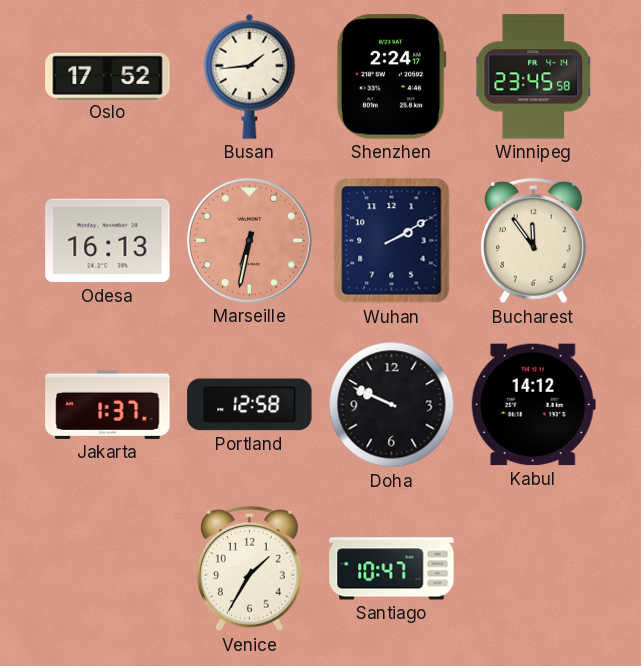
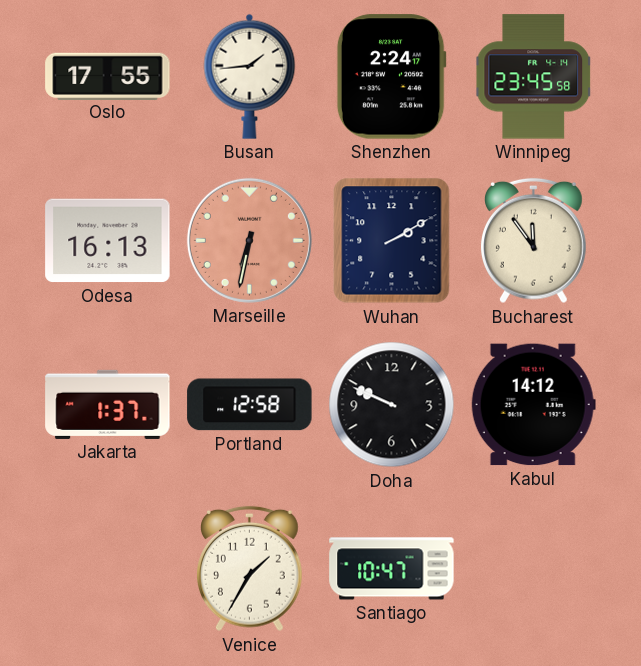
Oslo: 17:52 -> 17:55
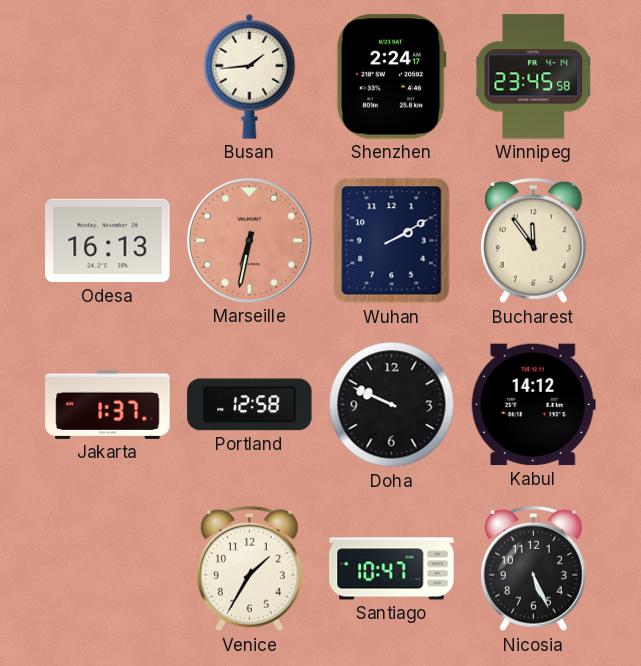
Oslo: 17:55 -> none
Nicosia: none -> 5:26
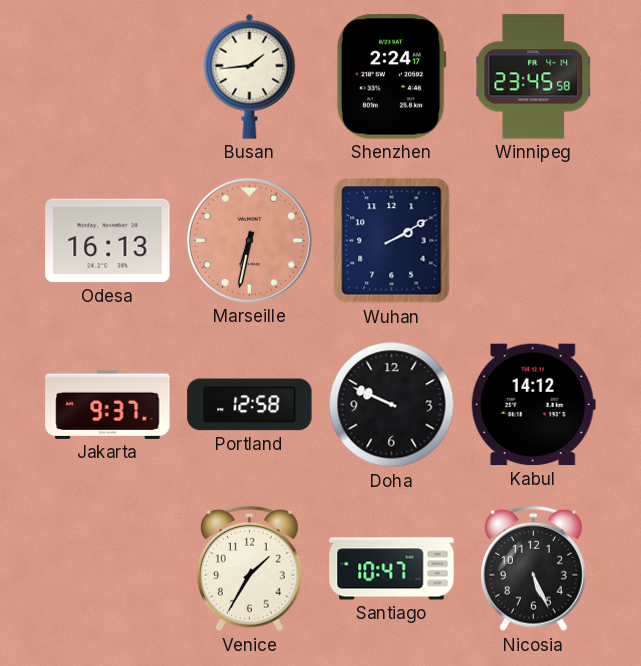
Bucharest: 11:54 -> none
Jakarta: 1:37 -> 9:37
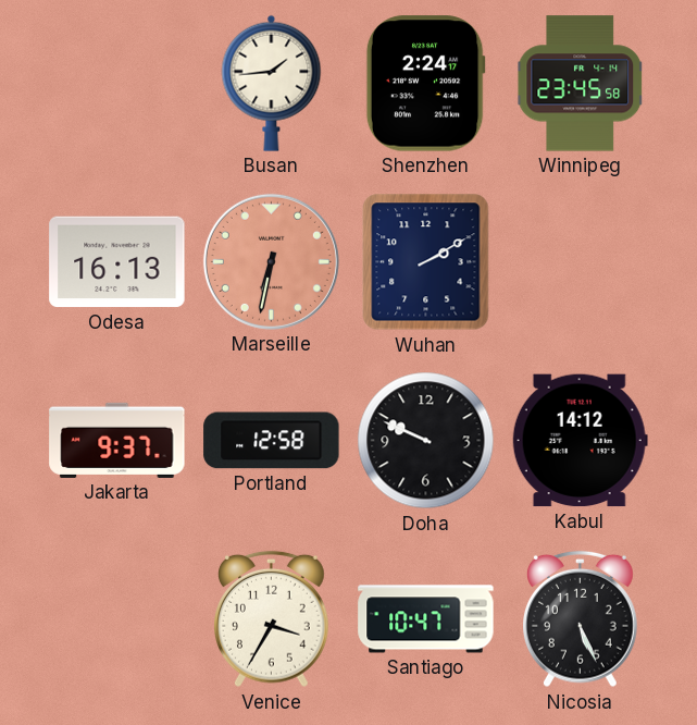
Venice: 1:35 -> 3:35
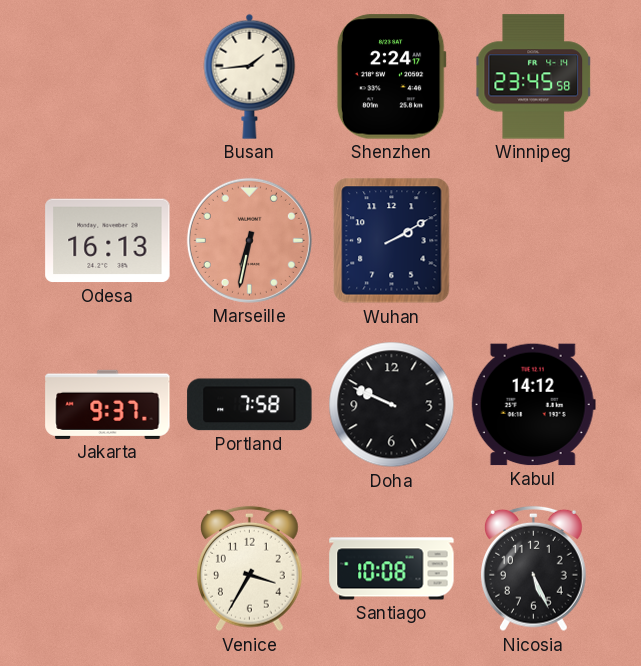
Portland: 12:58 -> 7:58
Santiago: 10:47 -> 10:08
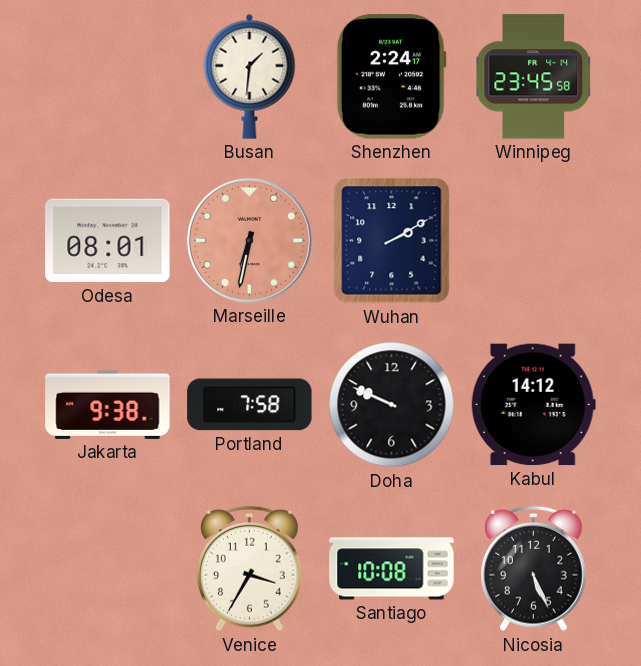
Busan: 1:44 -> 1:31
Odesa: 16:13 -> 08:01
Jakarta: 9:37 -> 9:38
